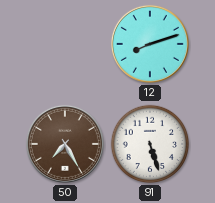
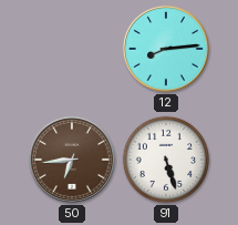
12: 8:12 -> 8:14
50: 7:25 -> 6:44
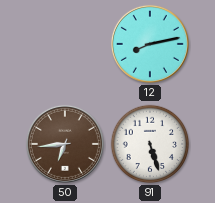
12: 8:14 -> 8:13
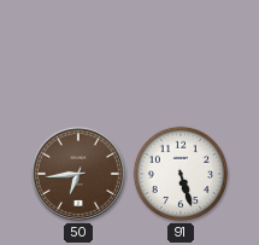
12: 8:13 -> none
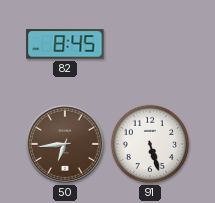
82: none -> 8:45
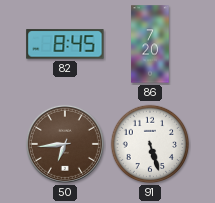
86: none -> 7:20
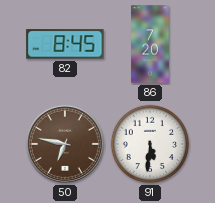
50: 6:44 -> 6:47
91: 5:27 -> 5:31
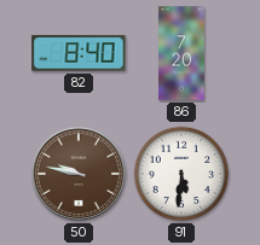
82: 8:45 -> 8:40
50: 6:47 -> 9:47
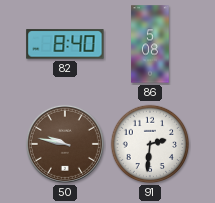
86: 7:20 -> 5:08
91: 5:31 -> 2:31
